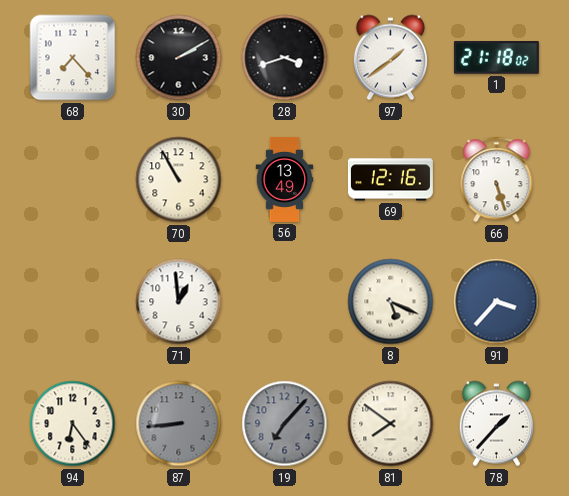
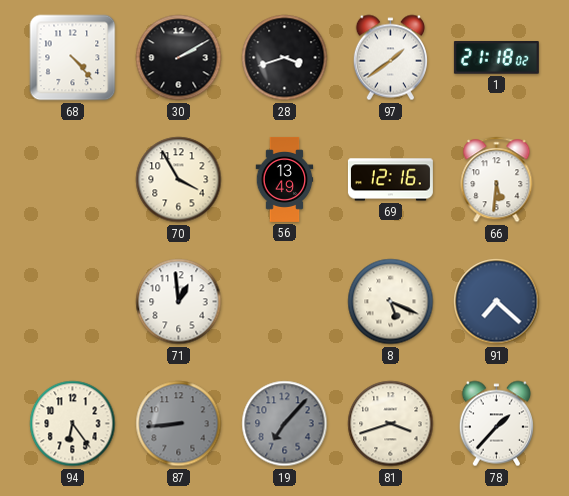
68: 7:23 -> 4:23
70: 10:55 -> 3:55
66: 5:27 -> 5:31
91: 3:37 -> 7:22
81: 7:51 -> 3:42
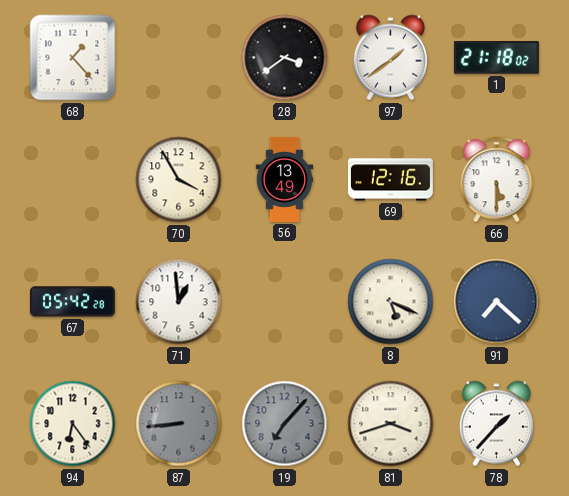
68: 4:23 -> 1:23
30: 2:10 -> none
28: 3:42 -> 3:39
66: 5:31 -> 5:30
67: none -> 05:42
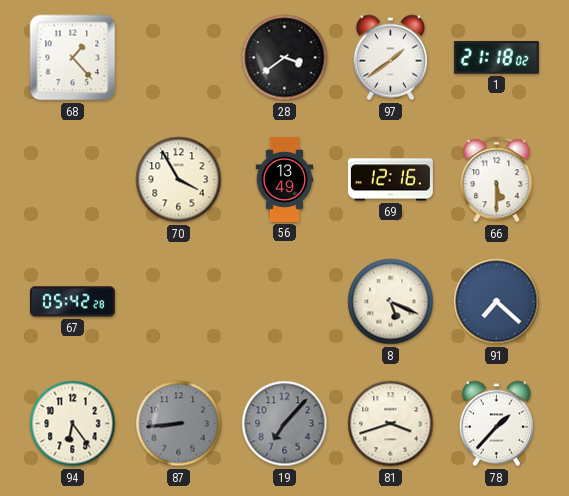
71: 12:59 -> none
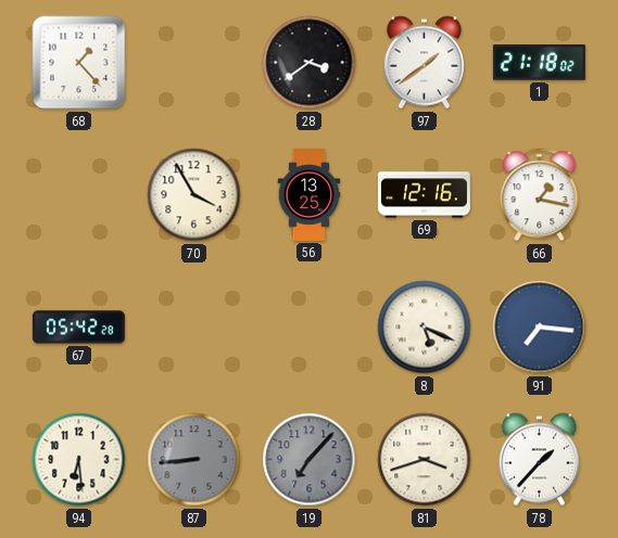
56: 13:49 -> 13:25
66: 5:30 -> 1:17
91: 7:22 -> 7:16
94: 6:24 -> 6:29
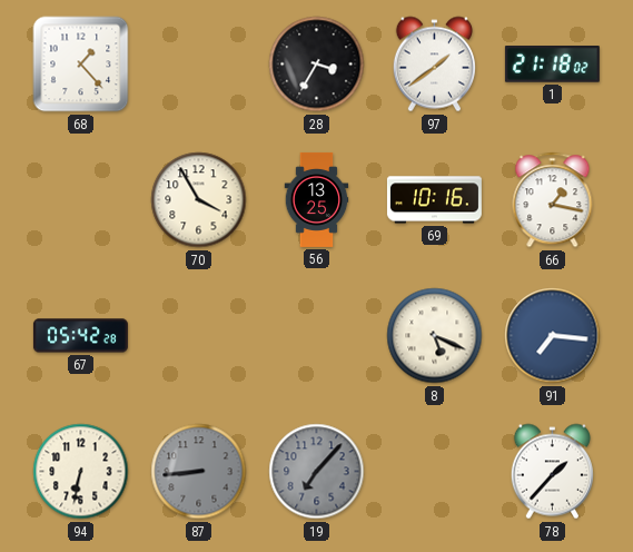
28: 3:39 -> 3:35
69: 12:16 -> 10:16
94: 6:29 -> 6:32
81: 3:42 -> none
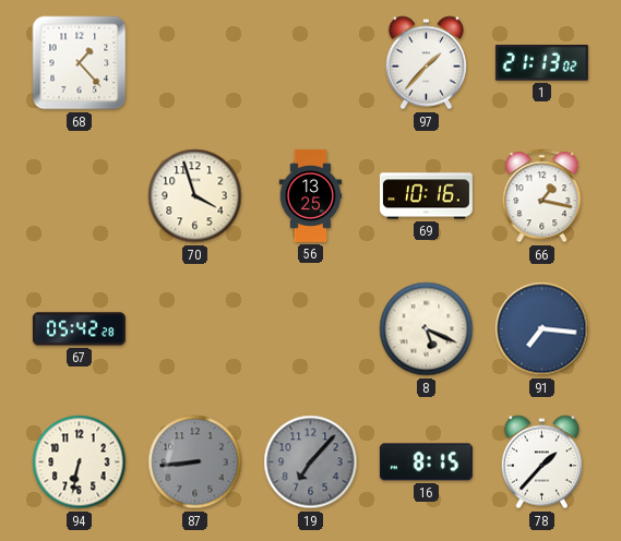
28: 3:35 -> none
97: 1:39 -> 1:37
1: 21:18 -> 21:13
70: 3:55 -> 3:57
16: none -> 8:15
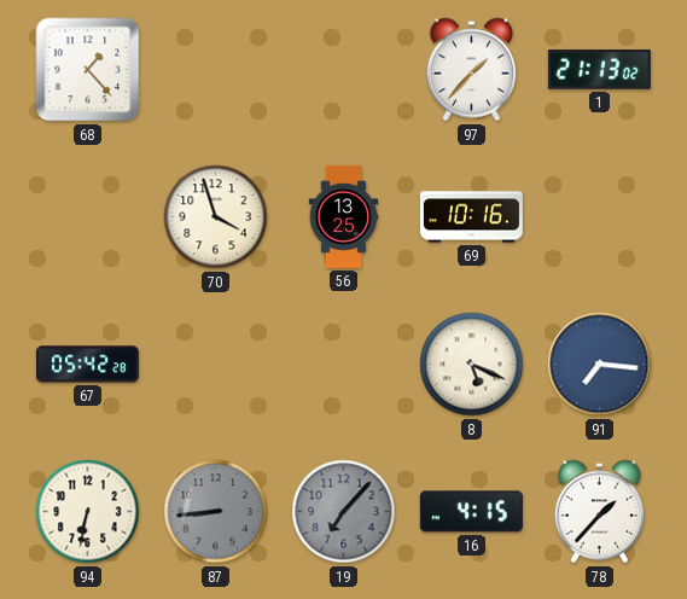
66: 1:17 -> none
16: 8:15 -> 4:15
